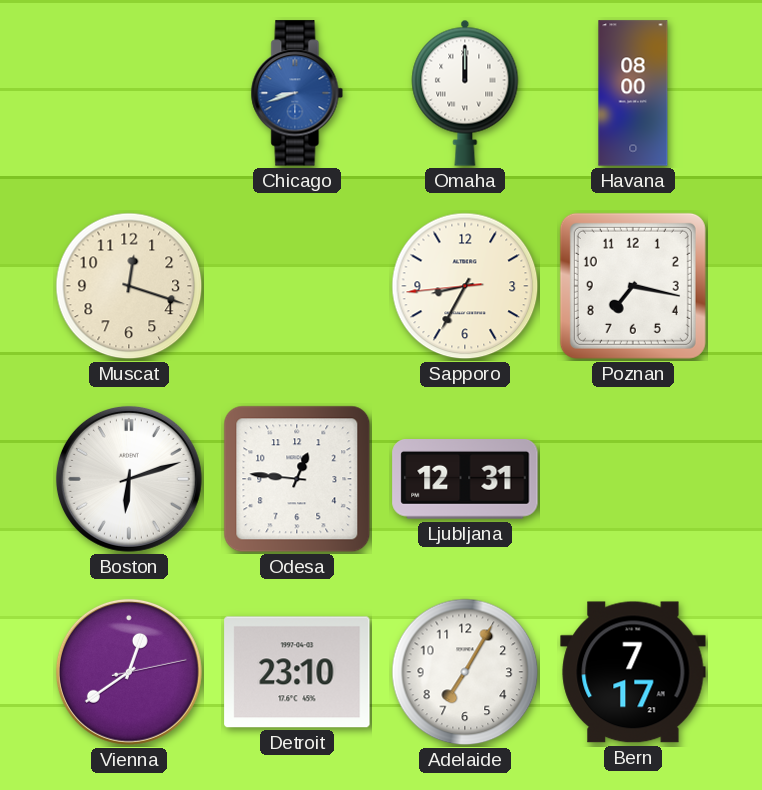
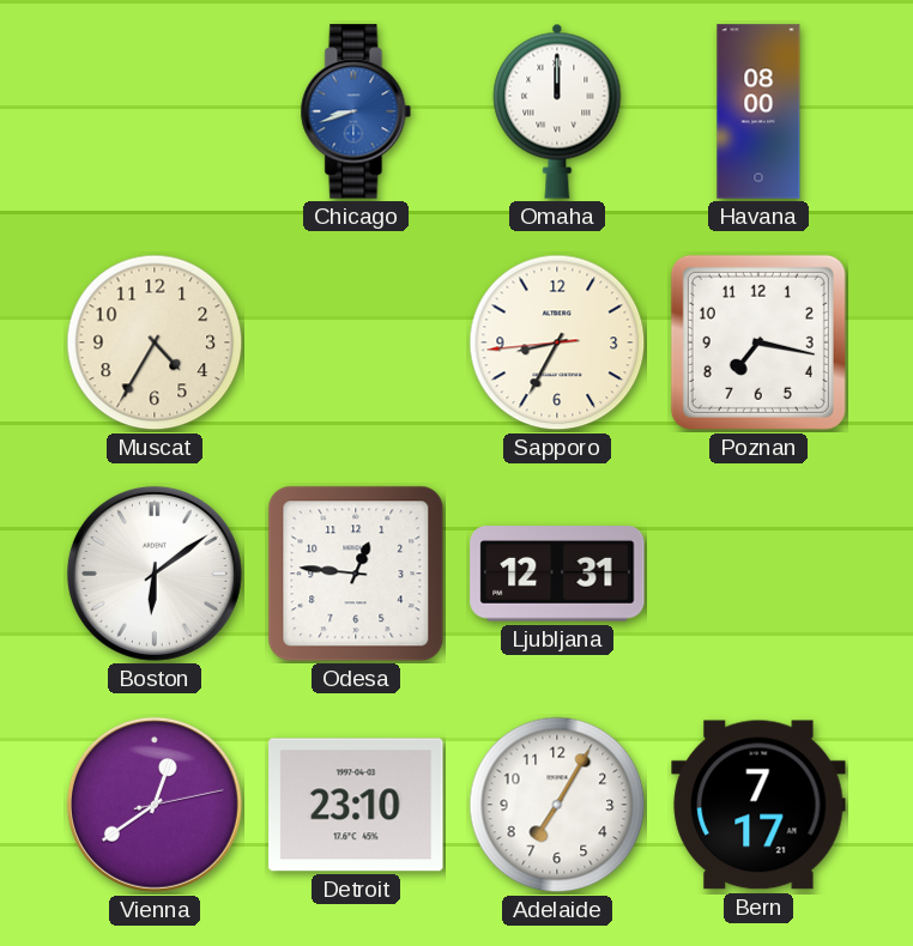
Muscat: 12:18 -> 4:35
Boston: 6:12 -> 6:09
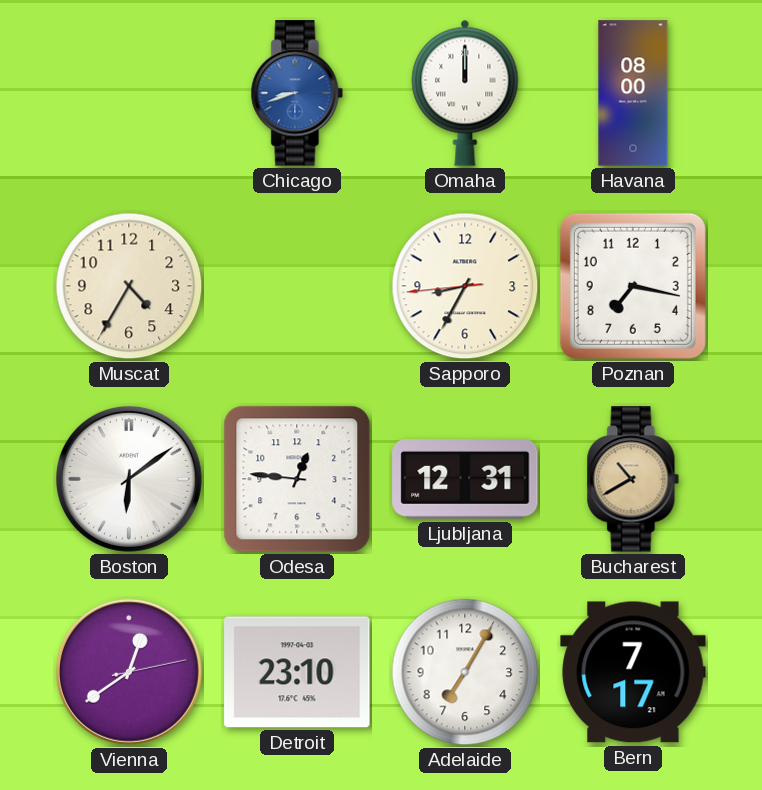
Bucharest: none -> 10:40
